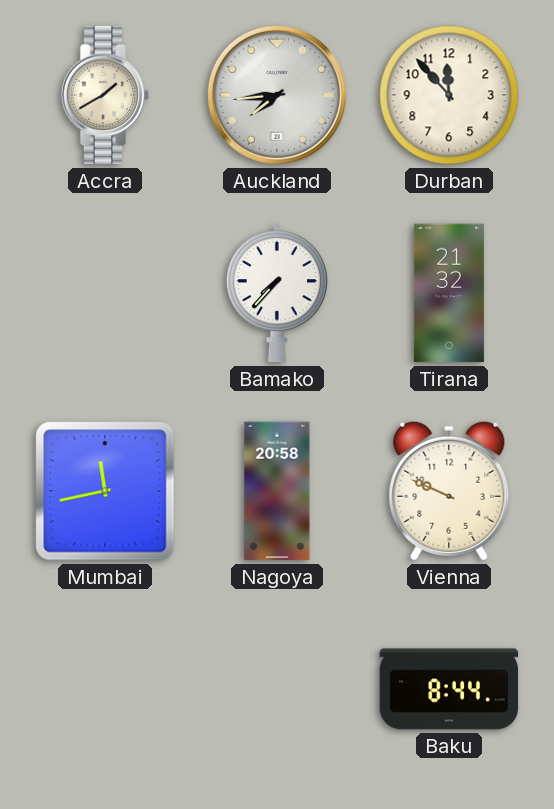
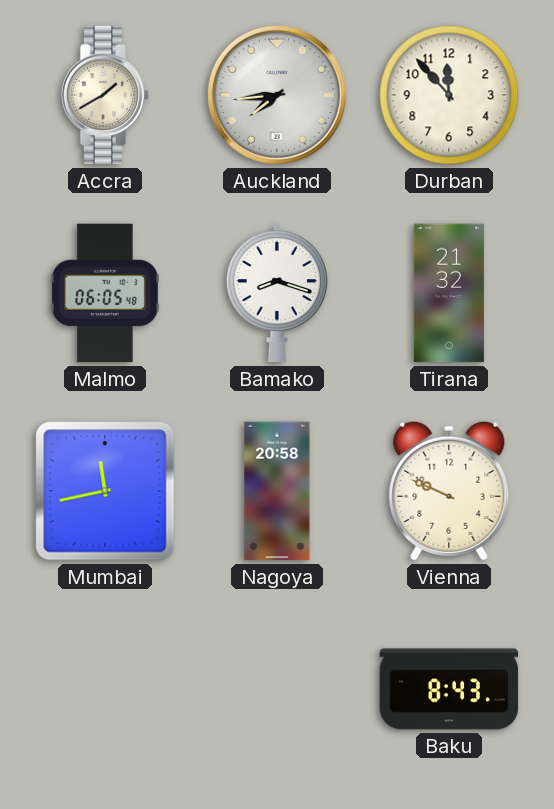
Malmo: none -> 06:05
Bamako: 7:37 -> 8:18
Baku: 8:44 -> 8:43
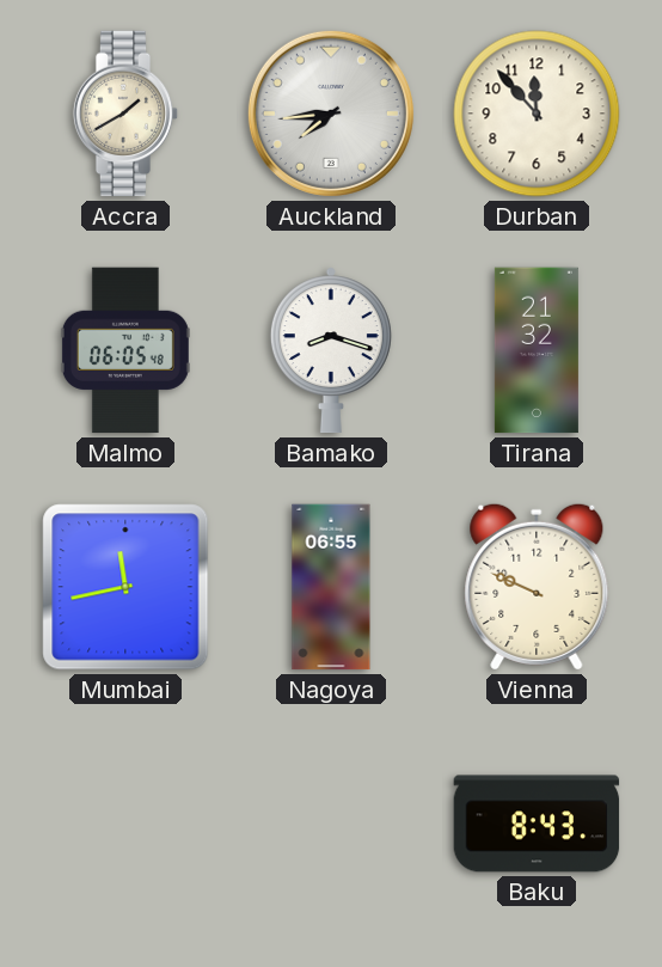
Nagoya: 20:58 -> 06:55
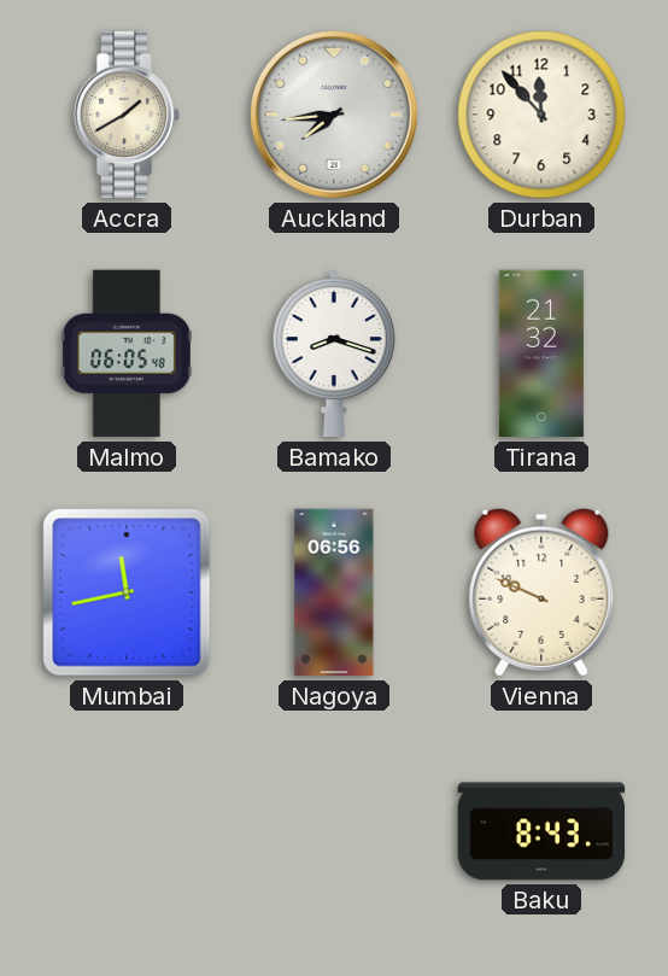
Nagoya: 06:55 -> 06:56
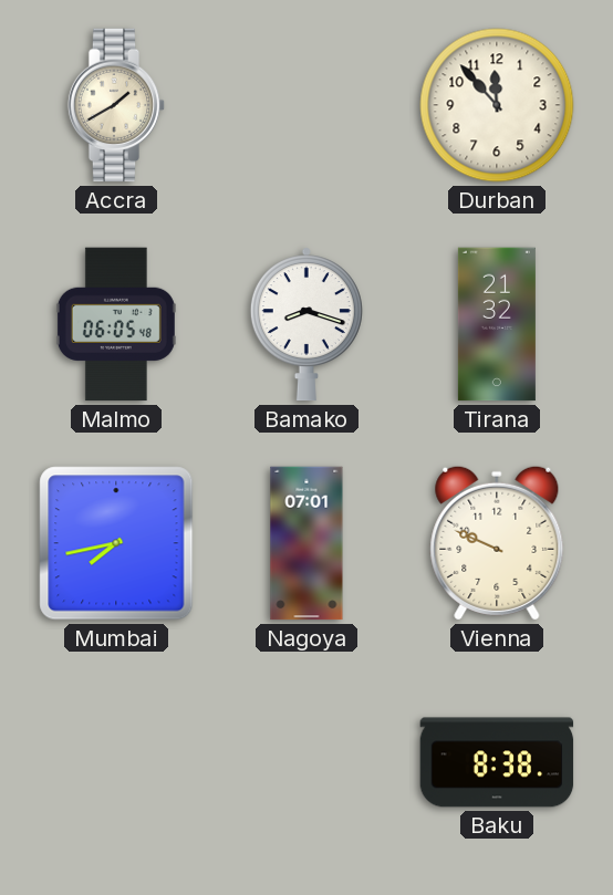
Auckland: 7:44 -> none
Mumbai: 11:43 -> 7:43
Nagoya: 06:56 -> 07:01
Baku: 8:43 -> 8:38
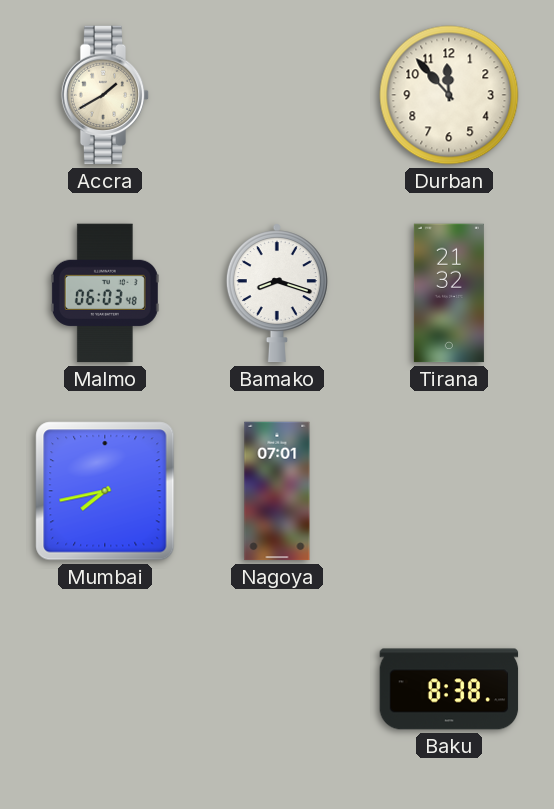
Malmo: 06:05 -> 06:03
Vienna: 9:49 -> none
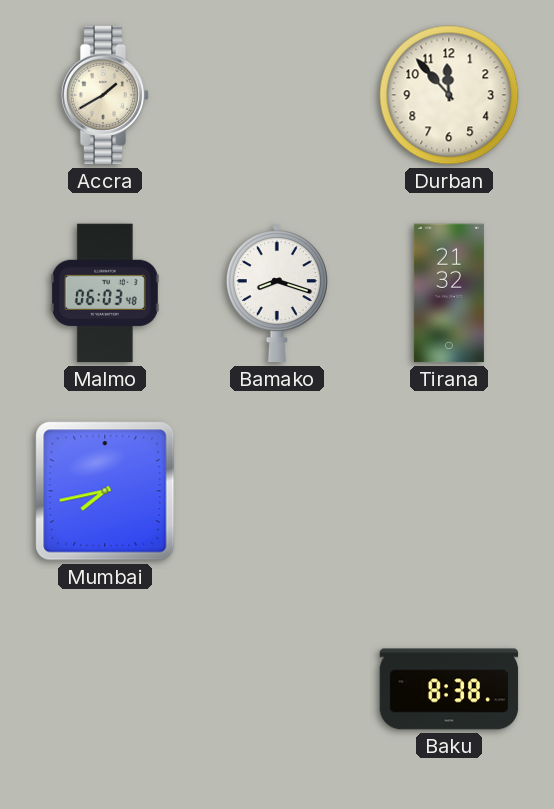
Nagoya: 07:01 -> none
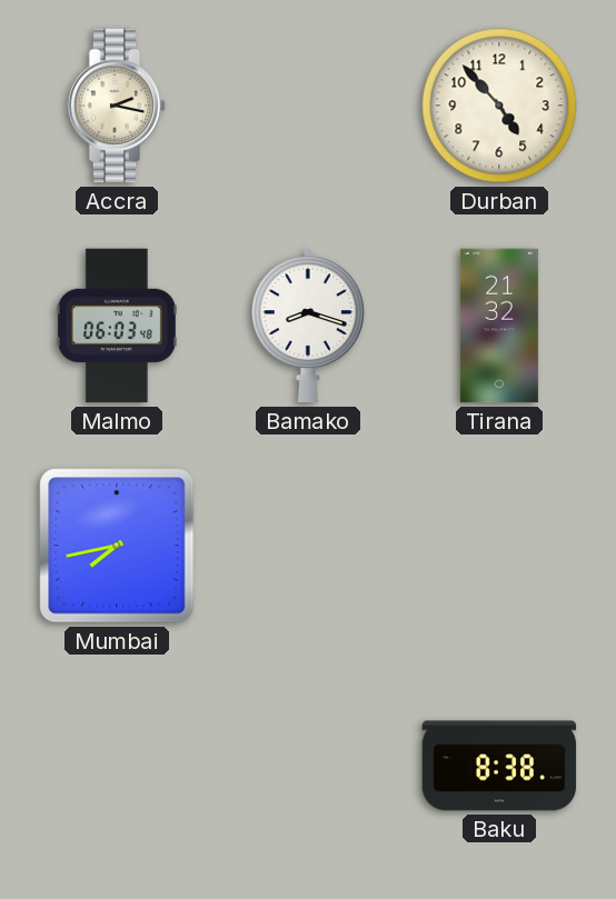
Accra: 1:40 -> 2:17
Durban: 11:53 -> 4:53
